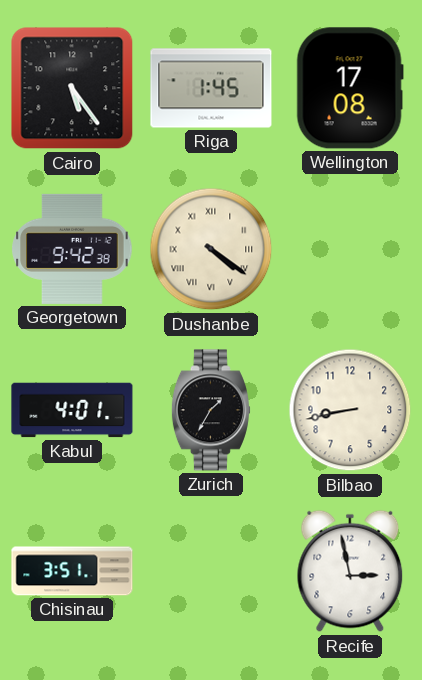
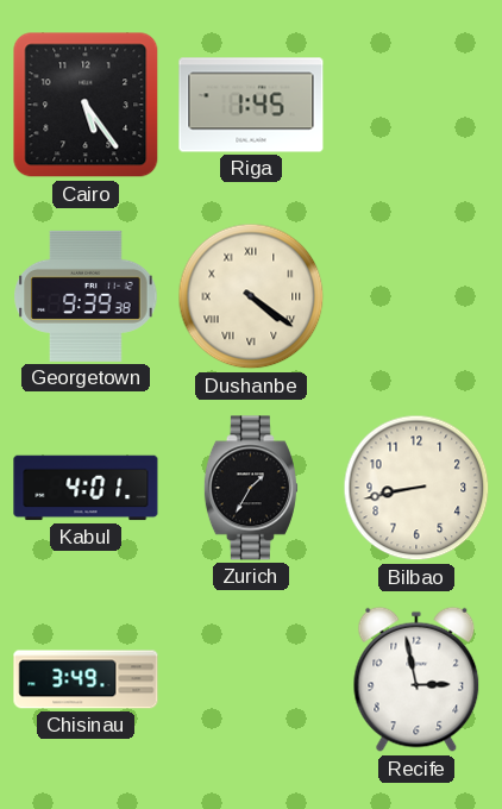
Wellington: 17:08 -> none
Georgetown: 9:42 -> 9:39
Chisinau: 3:51 -> 3:49
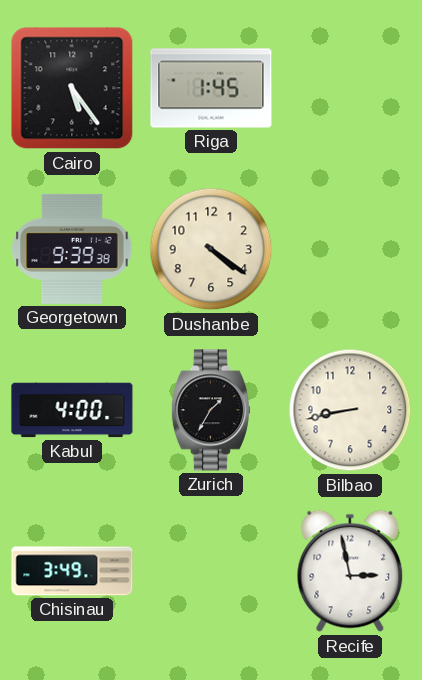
Dushanbe numerals: Roman -> Arabic
Kabul: 4:01 -> 4:00
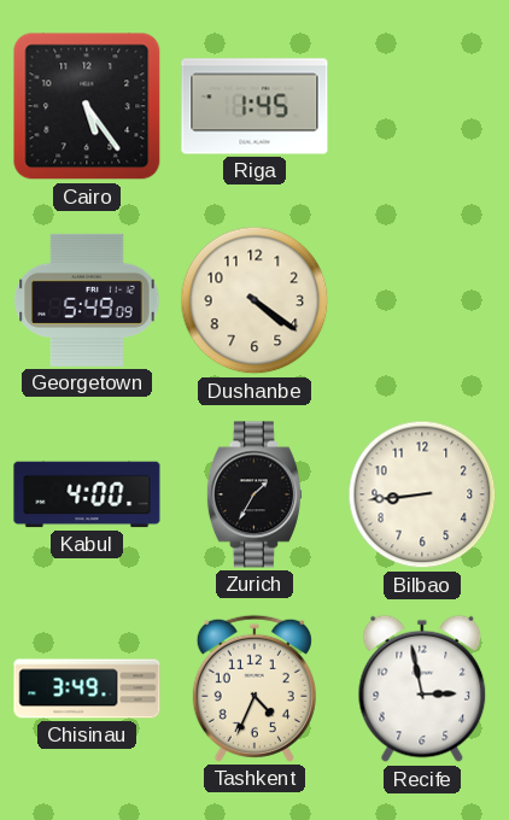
Georgetown: 9:39 -> 5:49
Bilbao: 8:43 -> 8:44
Tashkent: none -> 4:34
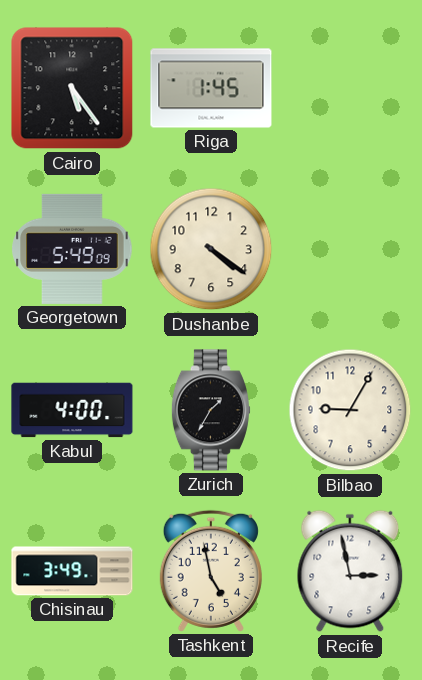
Bilbao: 8:44 -> 9:05
Tashkent: 4:34 -> 4:58
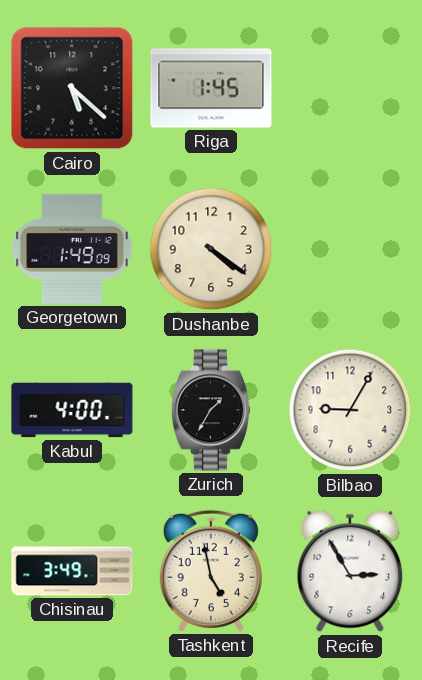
Cairo: 5:24 -> 5:22
Georgetown: 5:49 -> 1:49
Recife: 2:58 -> 2:55
